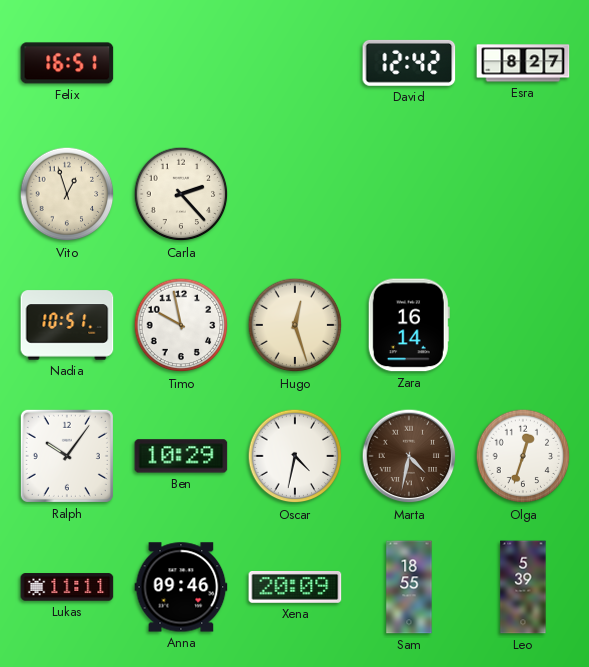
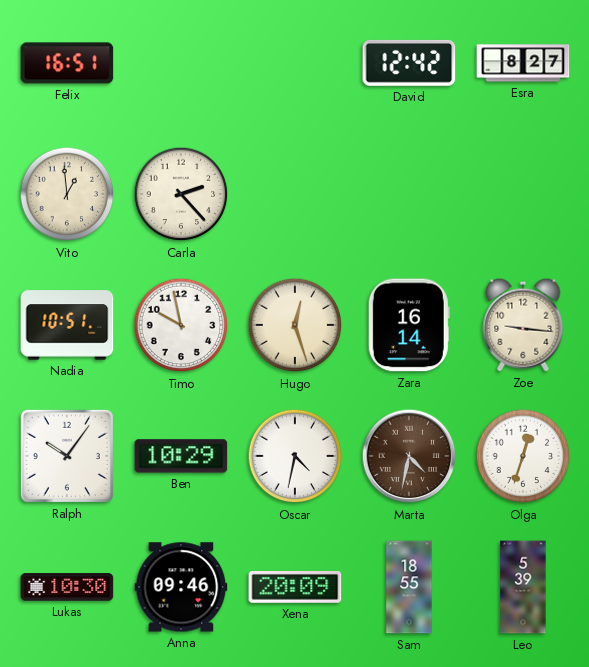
Vito: 12:57 -> 12:59
Zoe: none -> 9:16
Lukas: 11:11 -> 10:30
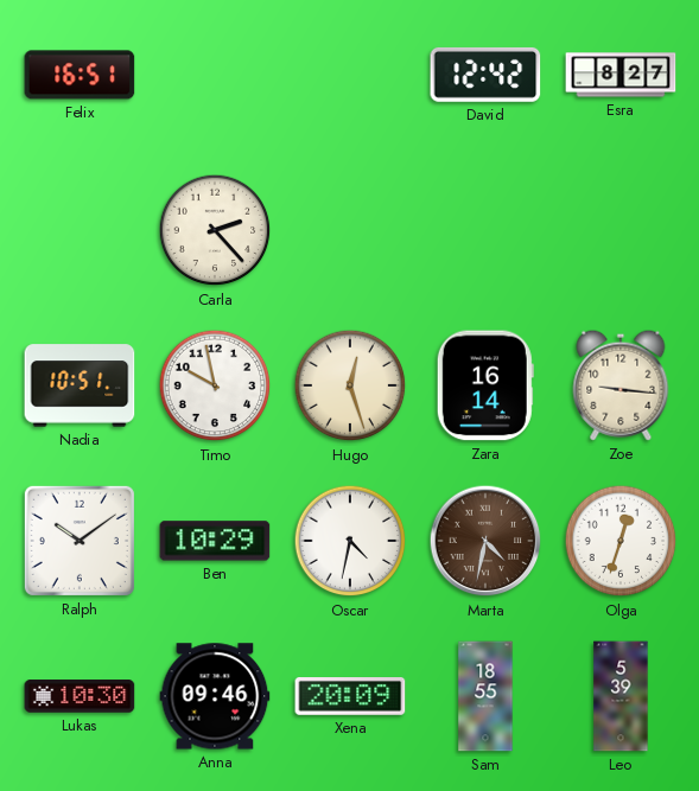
Vito: 12:59 -> none
Ralph: 10:06 -> 10:09
